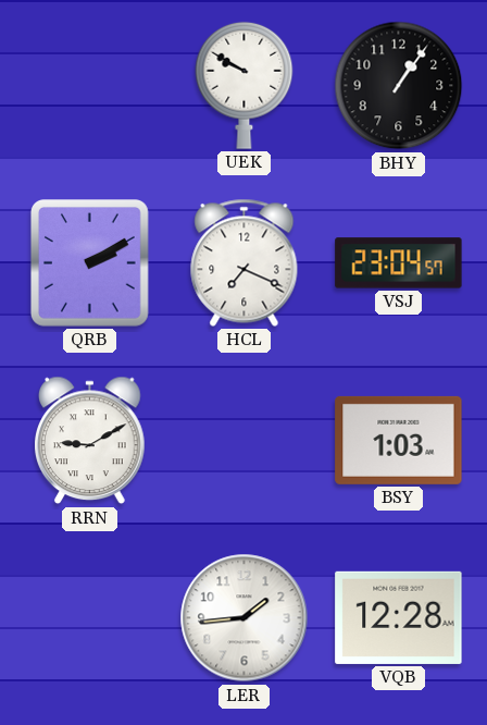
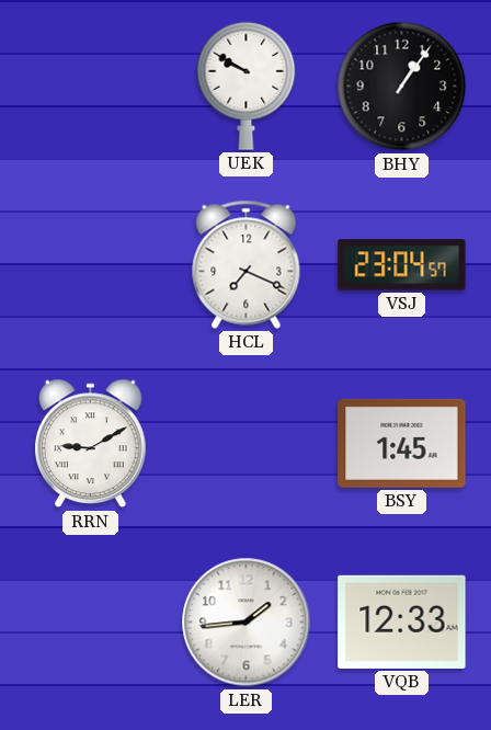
QRB: 2:10 -> none
BSY: 1:03 -> 1:45
VQB: 12:28 -> 12:33
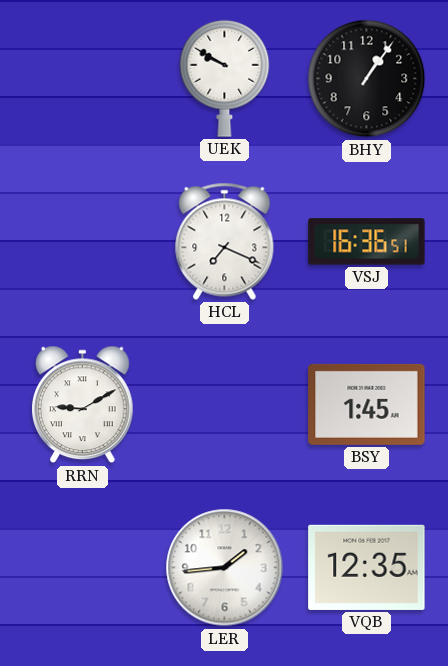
VSJ: 23:04 -> 16:36
VQB: 12:33 -> 12:35
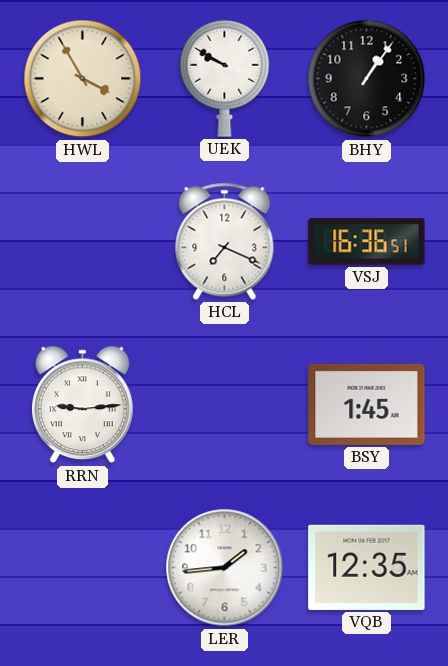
HWL: none -> 3:55
RRN: 9:10 -> 9:14
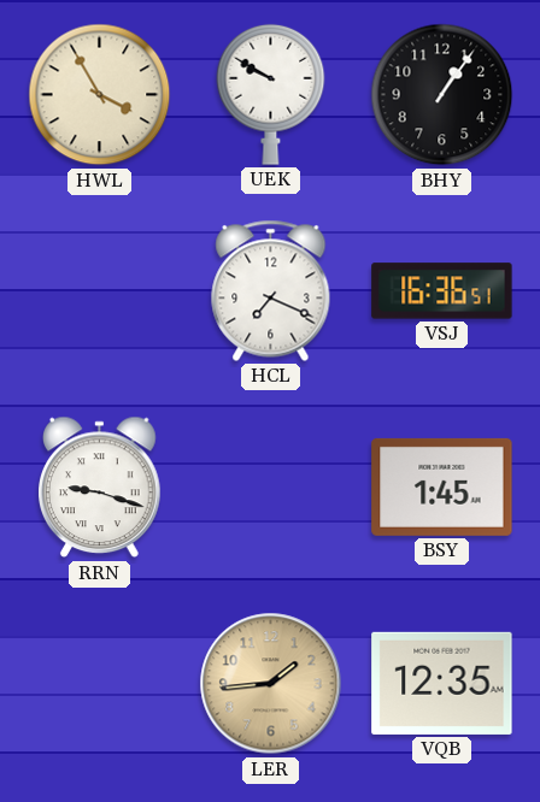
RRN: 9:14 -> 9:18
LER dial: white -> champagne
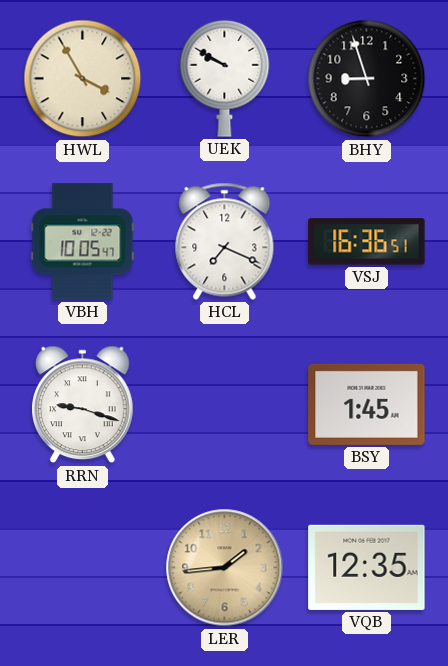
BHY: 1:06 -> 8:57
VBH: none -> 10:05
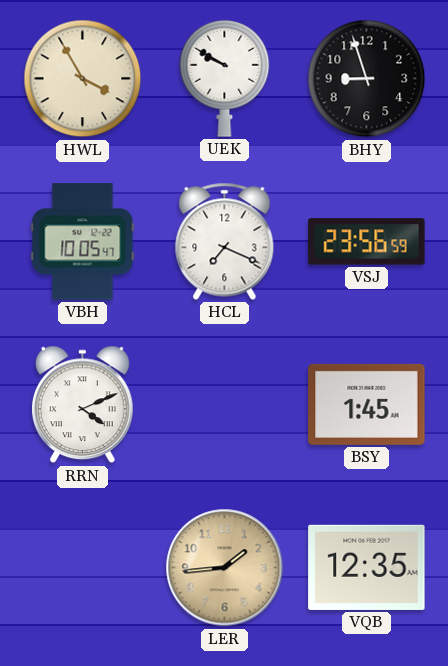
VSJ: 16:36 -> 23:56
RRN: 9:18 -> 4:11
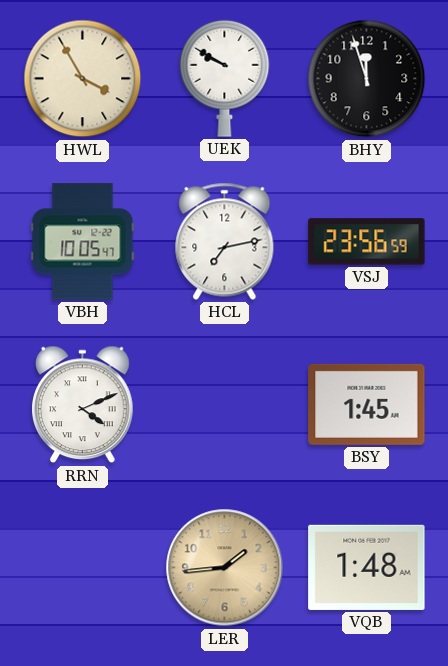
BHY: 8:57 -> 11:57
HCL: 7:19 -> 7:13
VQB: 12:35 -> 1:48
